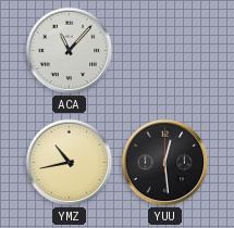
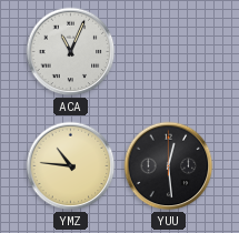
ACA: 11:07 -> 11:04
YMZ: 10:43 -> 10:46
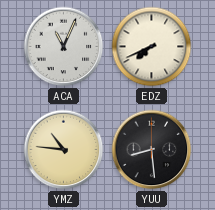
EDZ: none -> 7:41
YUU: 12:29 -> 8:29
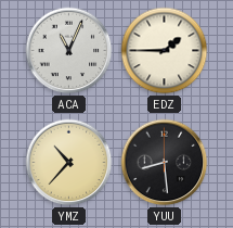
EDZ: 7:41 -> 1:45
YMZ: 10:46 -> 10:37
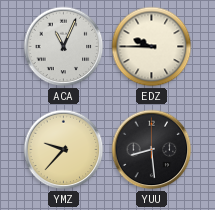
EDZ: 1:45 -> 9:45
YMZ: 10:37 -> 9:37
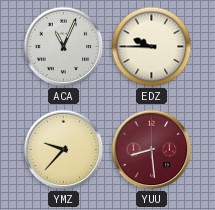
YUU dial: black -> burgundy
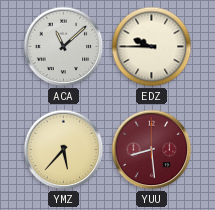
ACA: 11:04 -> 11:08
YMZ: 9:37 -> 5:37
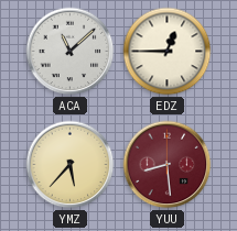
EDZ: 9:45 -> 12:45
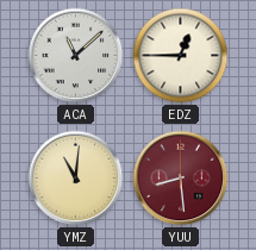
YMZ: 5:37 -> 11:01
